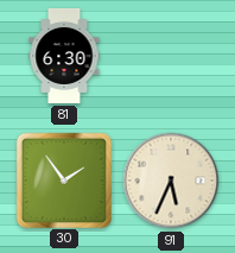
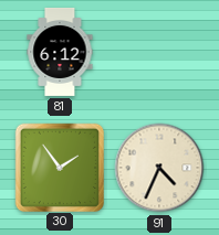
81: 6:30 -> 6:12
91: 5:34 -> 4:34
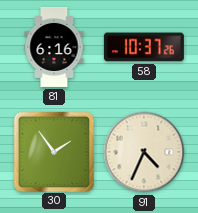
81: 6:12 -> 6:16
58: none -> 10:37
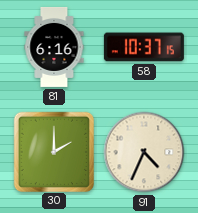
58: 10:37:26 -> 10:37:15
30: 1:54 -> 2:00
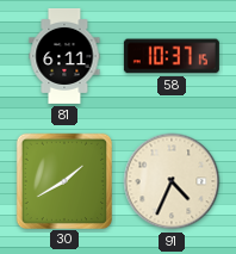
81: 6:16 -> 6:11
30: 2:00 -> 1:40
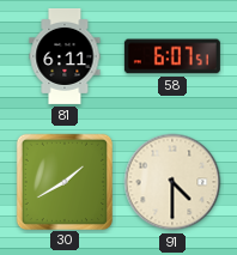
58: 10:37 -> 6:07
91: 4:34 -> 4:30
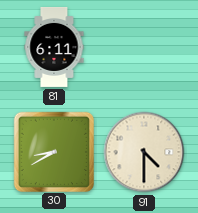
58: 6:07 -> none
30: 1:40 -> 8:40
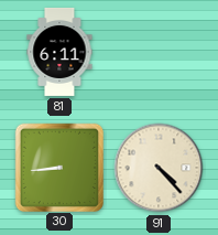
30: 8:40 -> 8:44
91: 4:30 -> 4:23
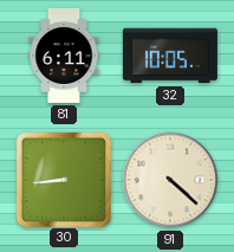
32: none -> 10:05
91: 4:23 -> 4:22
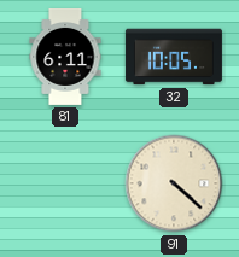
30: 8:44 -> none
